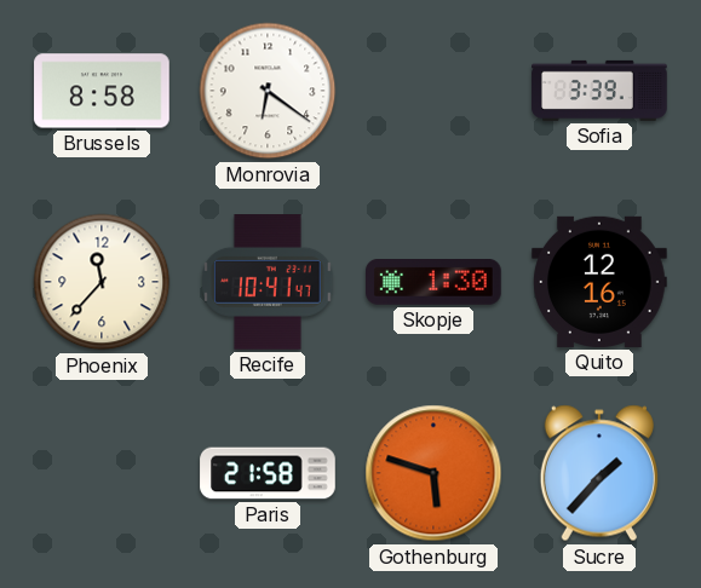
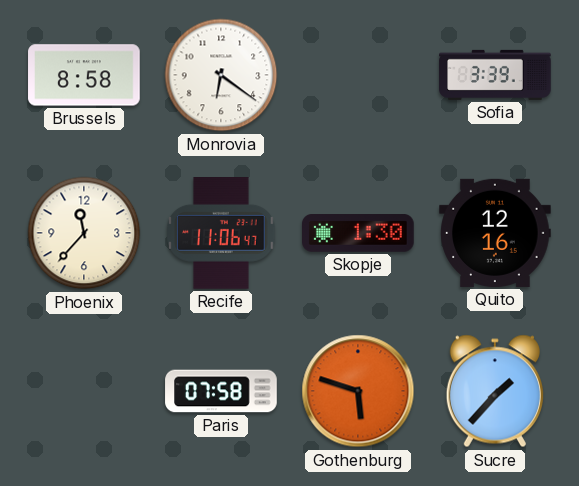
Recife: 10:41 -> 11:06
Paris: 21:58 -> 07:58
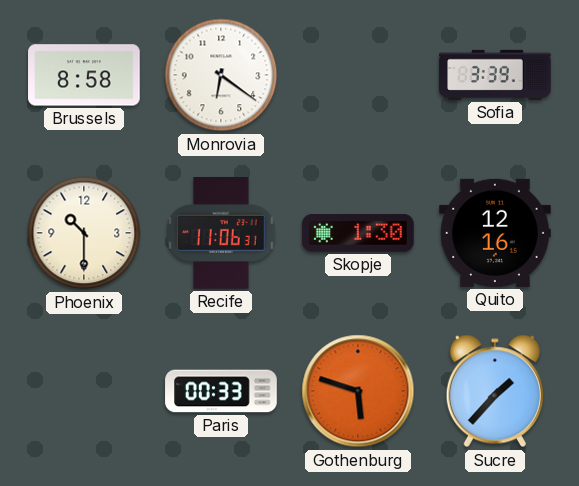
Phoenix: 11:37 -> 10:30
Recife: 11:06:47 -> 11:06:31
Paris: 07:58 -> 00:33
